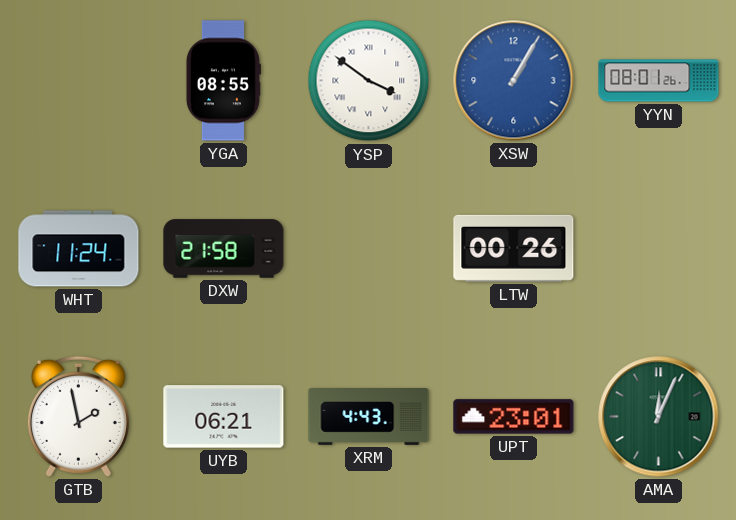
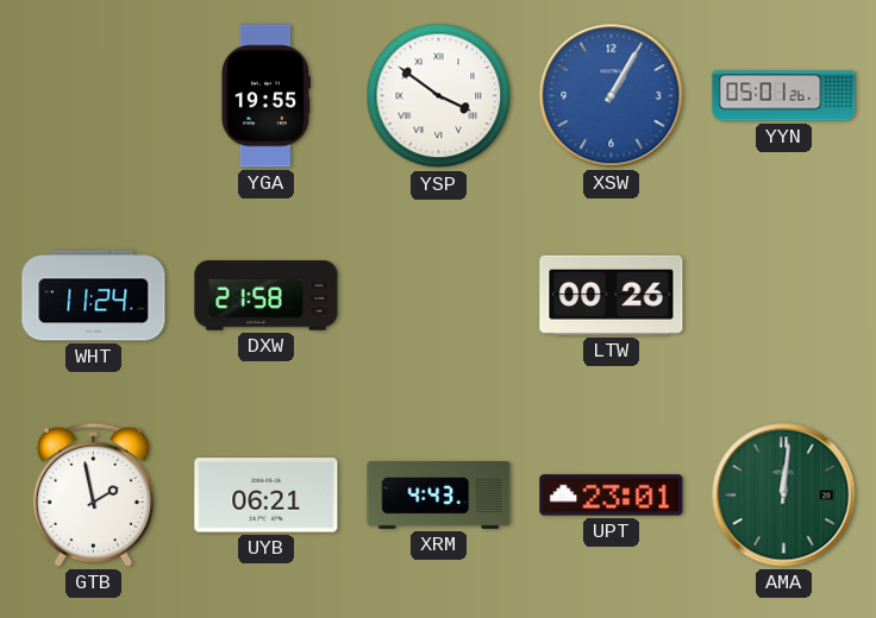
YGA: 08:55 -> 19:55
YYN: 08:01 -> 05:01
AMA: 12:04 -> 12:01
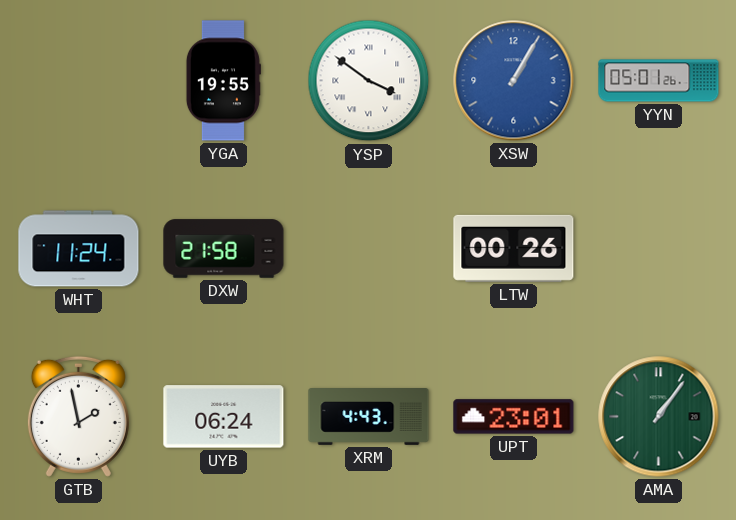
UYB: 06:21 -> 06:24
AMA: 12:01 -> 1:06
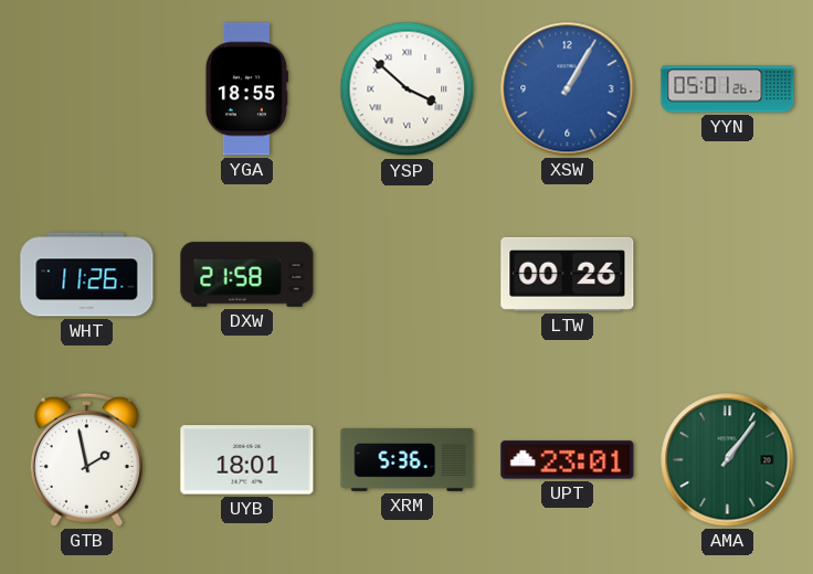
YGA: 19:55 -> 18:55
YSP: 3:51 -> 3:52
WHT: 11:24 -> 11:26
UYB: 06:24 -> 18:01
XRM: 4:43 -> 5:36
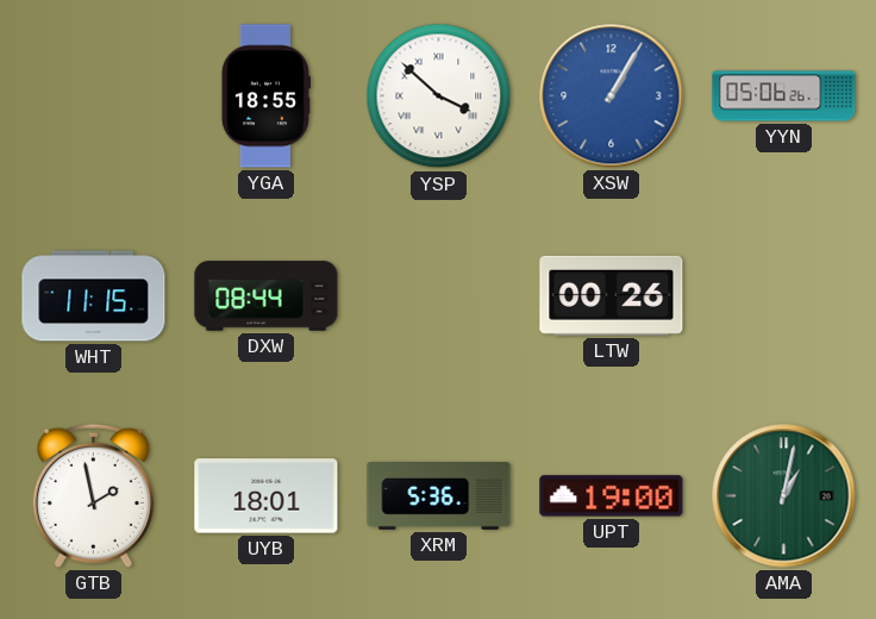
YYN: 05:01 -> 05:06
WHT: 11:26 -> 11:15
DXW: 21:58 -> 08:44
UPT: 23:01 -> 19:00
AMA: 1:06 -> 1:02
